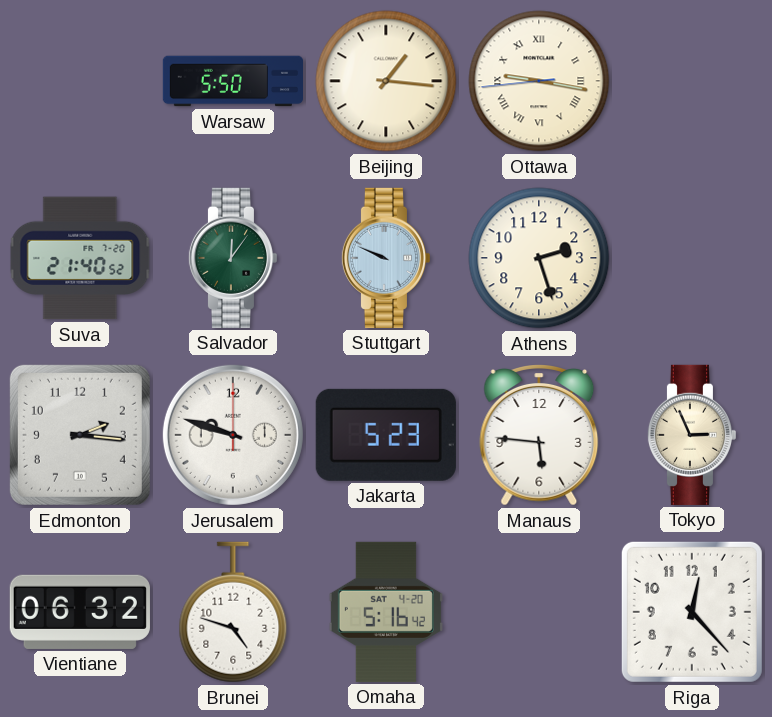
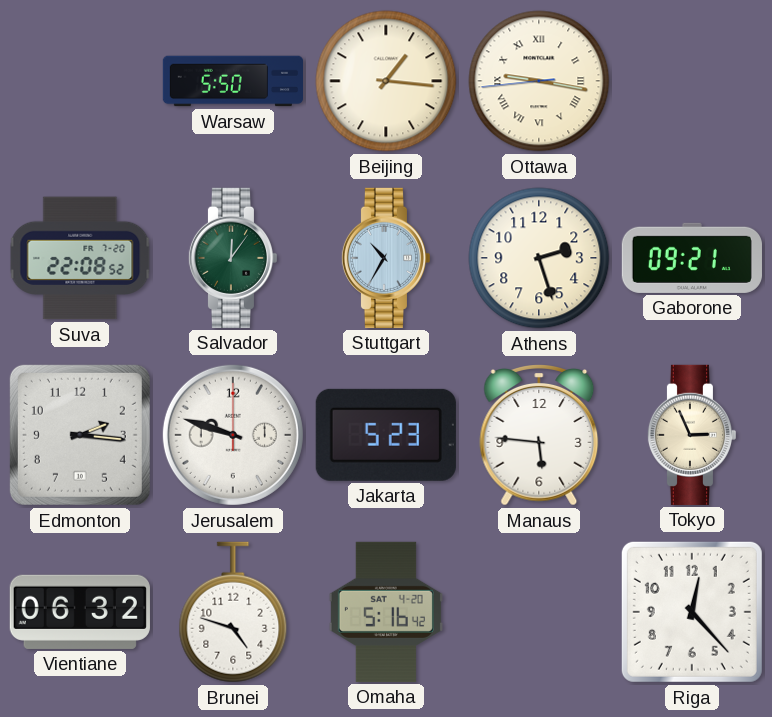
Suva: 21:40 -> 22:08
Stuttgart: 9:49 -> 10:35
Gaborone: none -> 09:21
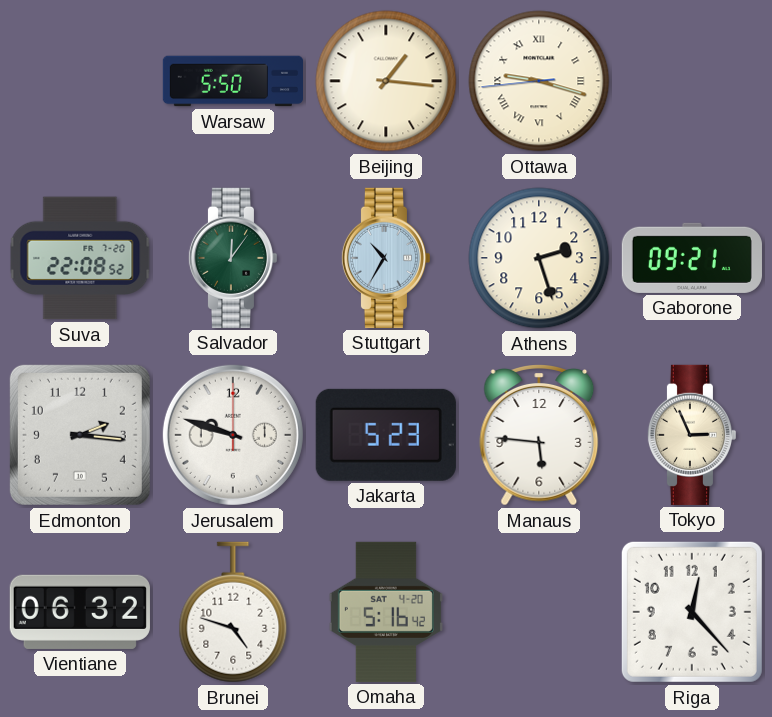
Ottawa: 9:16 -> 9:17
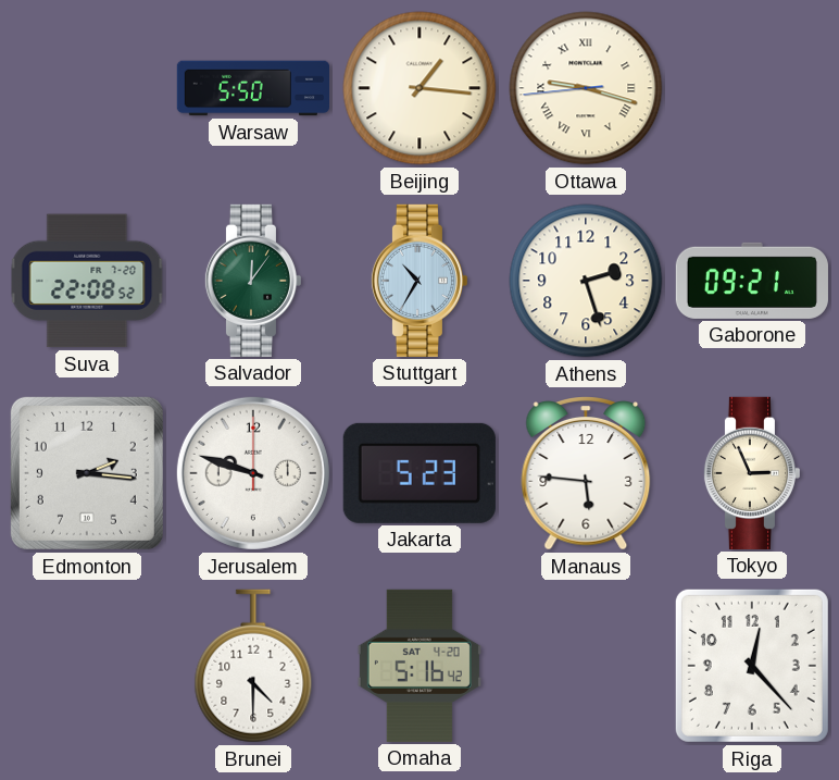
Vientiane: 06:32 -> none
Brunei: 4:48 -> 4:30
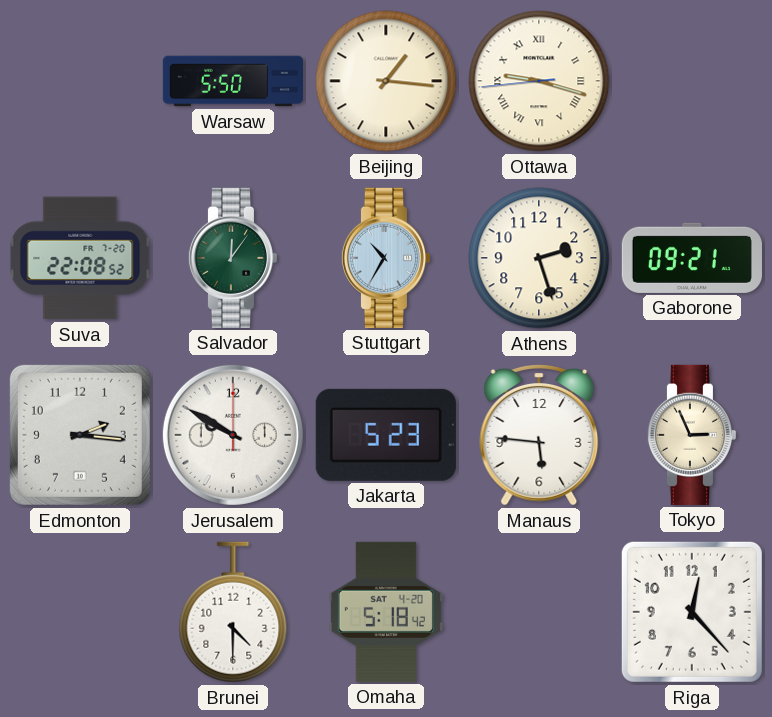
Jerusalem: 9:48 -> 9:50
Omaha: 5:16 -> 5:18
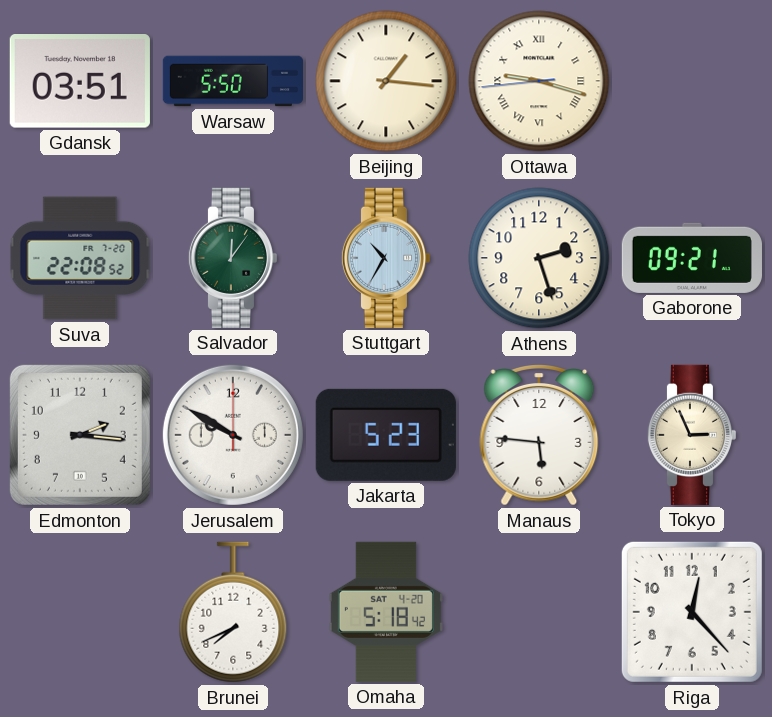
Gdansk: none -> 03:51
Brunei: 4:30 -> 7:41
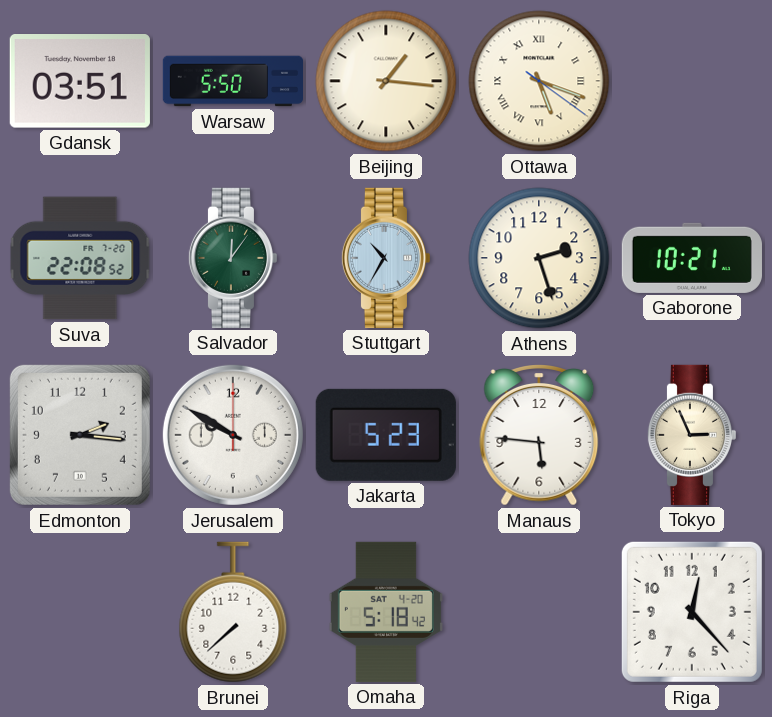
Ottawa: 9:17 -> 5:18
Gaborone: 09:21 -> 10:21
Brunei: 7:41 -> 7:38
